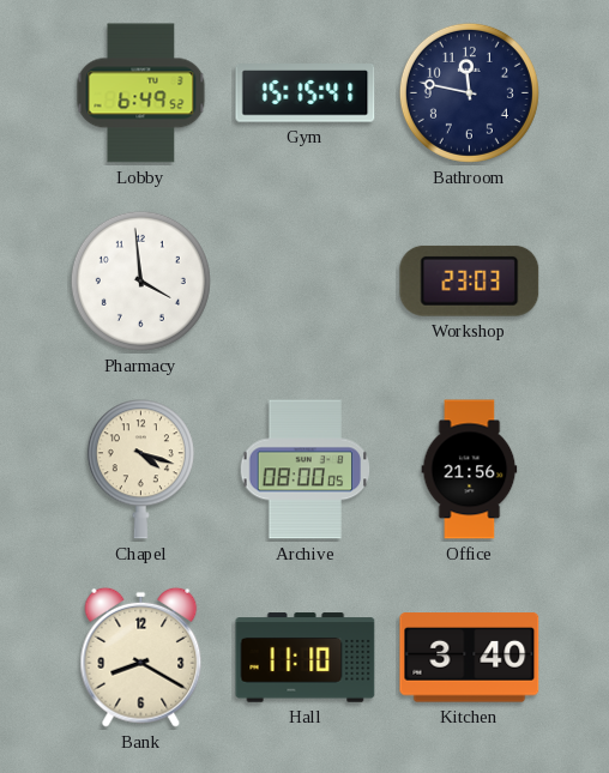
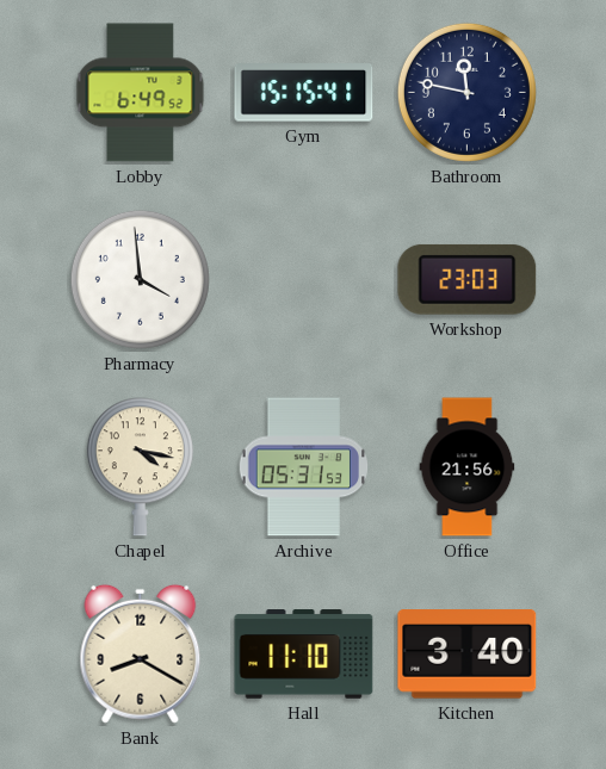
Chapel: 4:18 -> 4:17
Archive: 08:00 -> 05:31
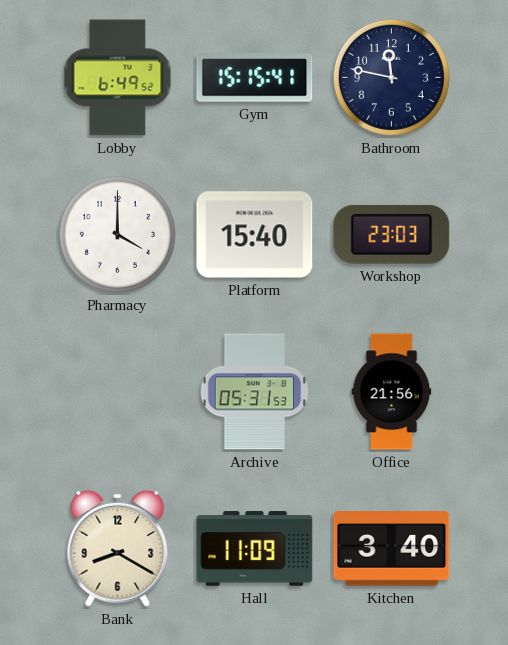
Pharmacy: 3:59 -> 4:00
Platform: none -> 15:40
Chapel: 4:17 -> none
Hall: 11:10 -> 11:09
